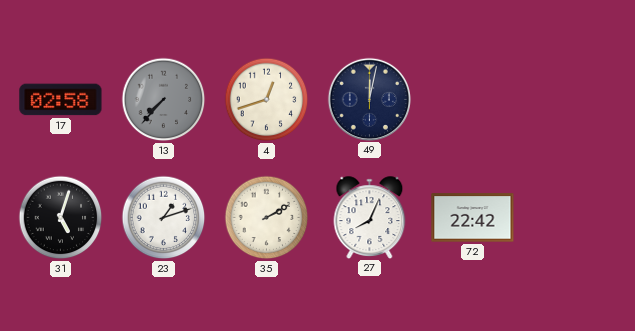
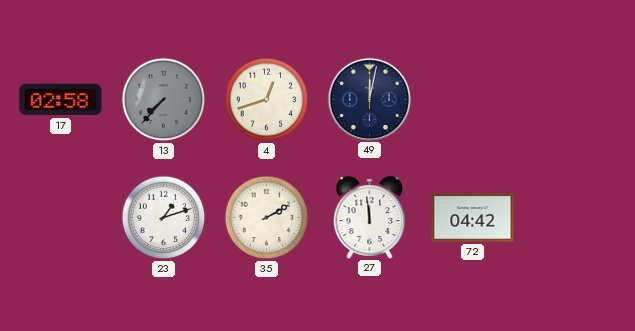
31: 5:03 -> none
27: 8:04 -> 11:59
72: 22:42 -> 04:42
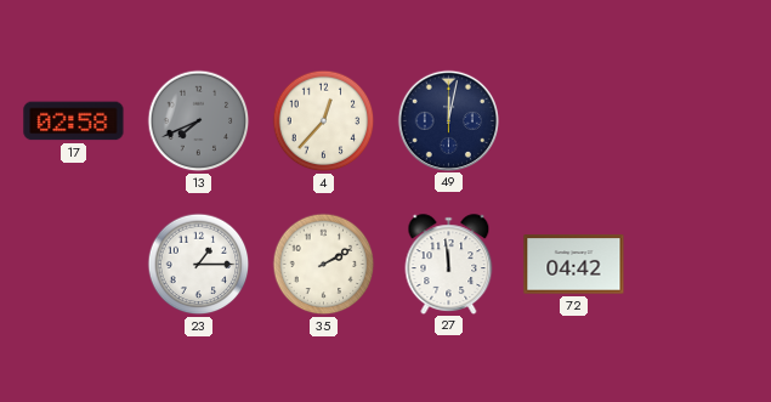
13: 7:37 -> 7:41
4: 12:42 -> 12:37
23: 1:12 -> 1:15
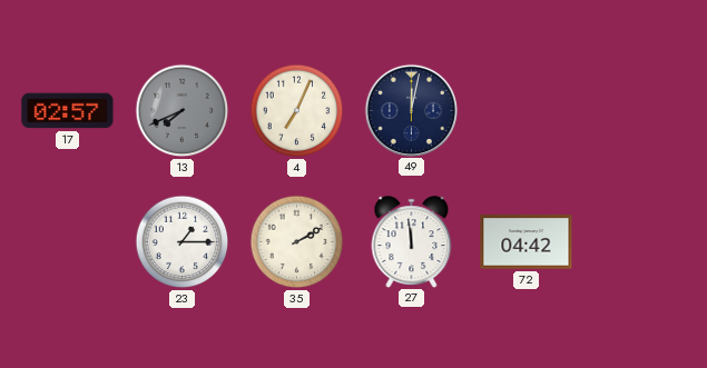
17: 02:58 -> 02:57
4: 12:37 -> 7:04
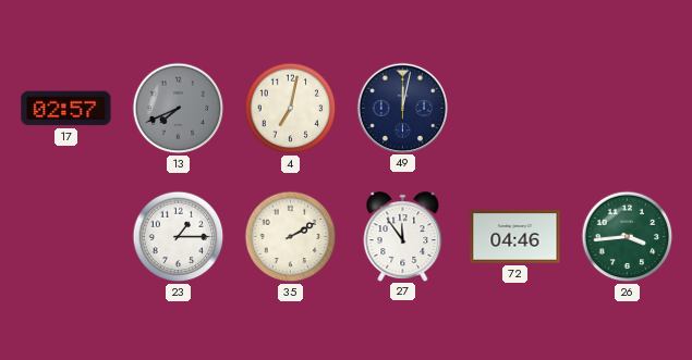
4: 7:04 -> 7:02
27: 11:59 -> 11:54
72: 04:42 -> 04:46
26: none -> 3:44
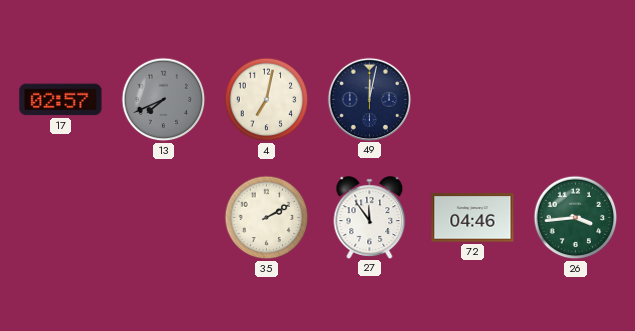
23: 1:15 -> none
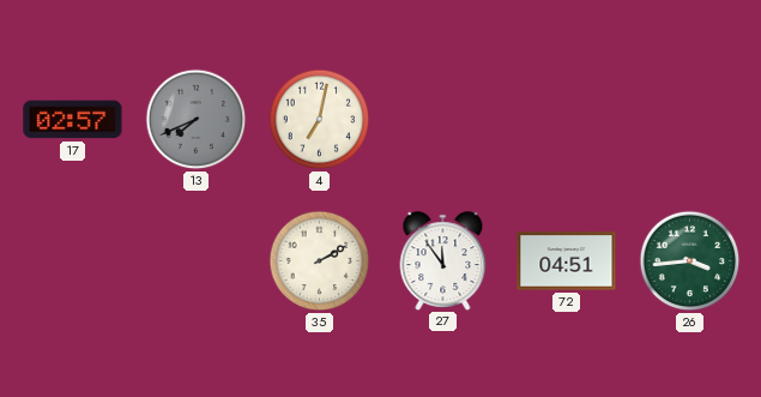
49: 12:02 -> none
72: 04:46 -> 04:51
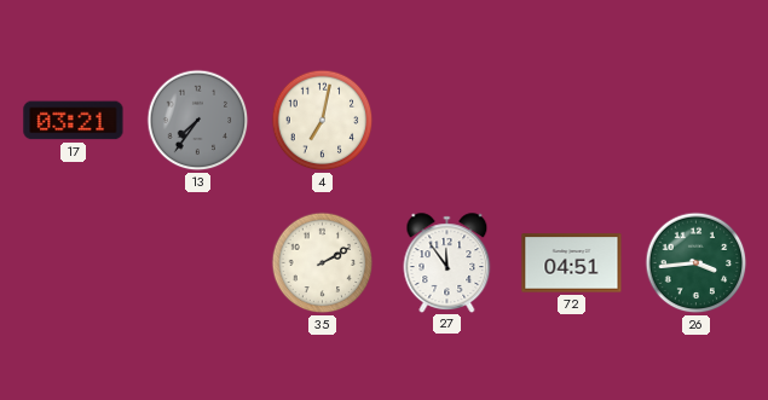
17: 02:57 -> 03:21
13: 7:41 -> 7:36
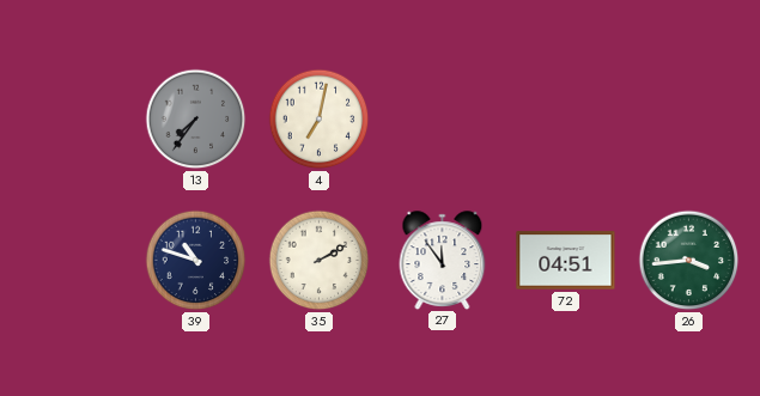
17: 03:21 -> none
39: none -> 10:48
